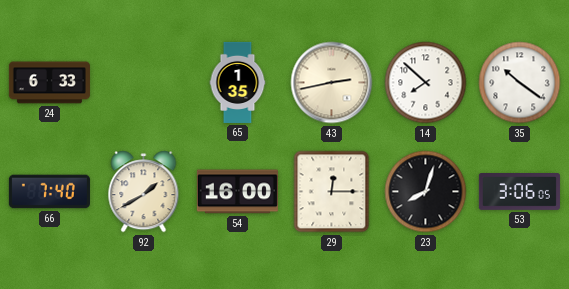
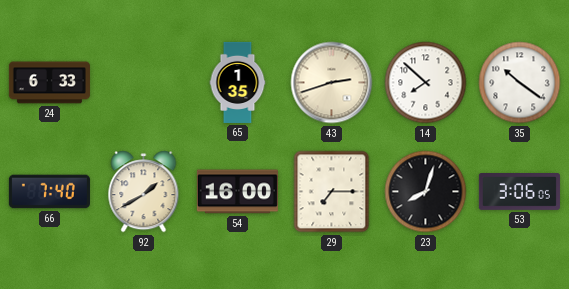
43: 2:43 -> 2:42
29: 12:15 -> 7:15
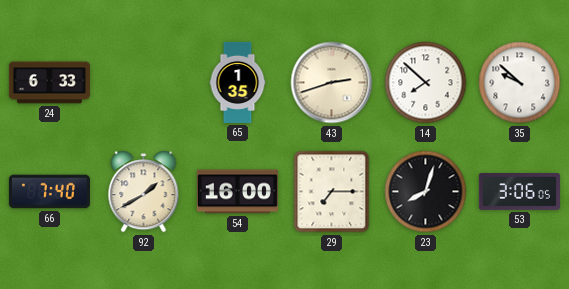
35: 10:21 -> 9:52
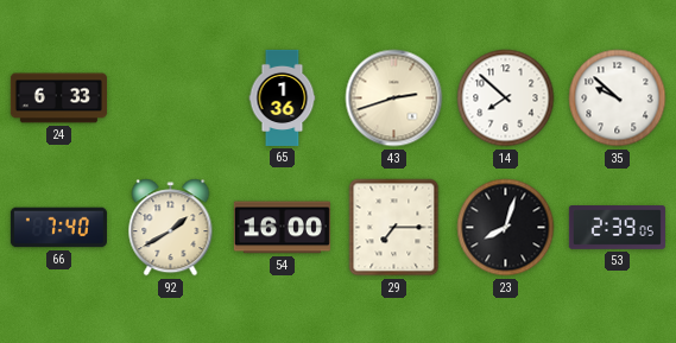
65: 1:35 -> 1:36
53: 3:06 -> 2:39
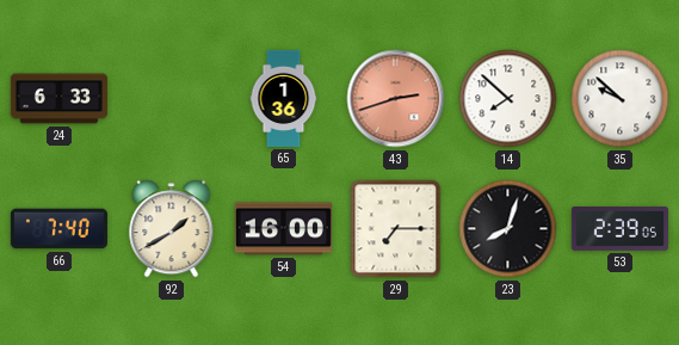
43 dial: cream -> salmon
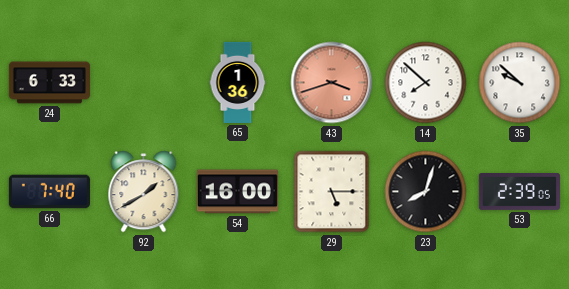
43: 2:42 -> 3:42
29: 7:15 -> 5:15
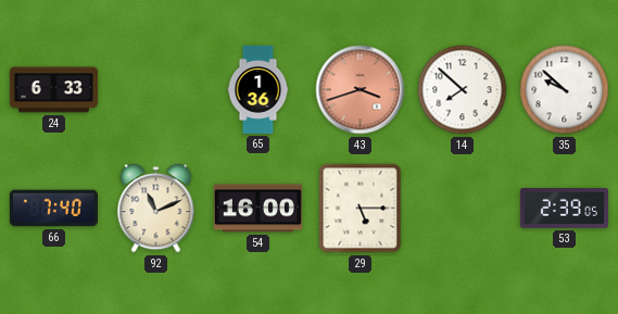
92: 1:40 -> 11:11
23: 8:03 -> none
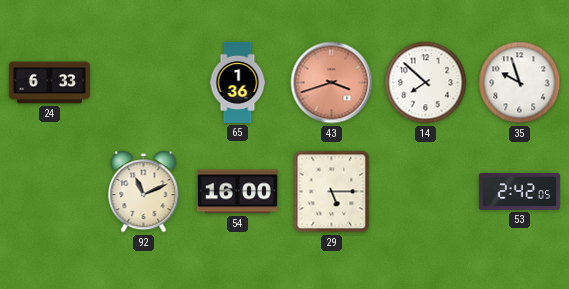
35: 9:52 -> 9:57
66: 7:40 -> none
53: 2:39 -> 2:42
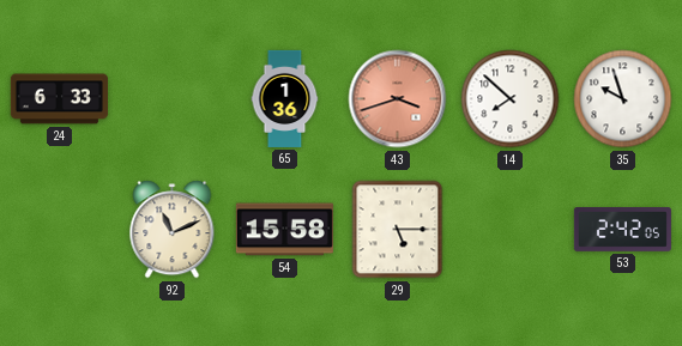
54: 16:00 -> 15:58
